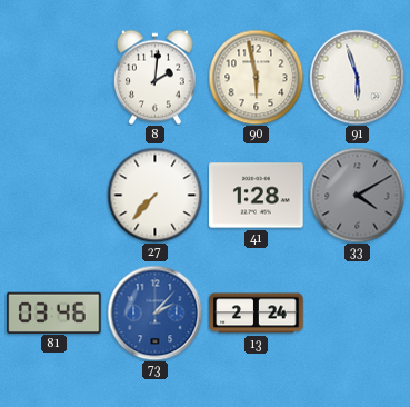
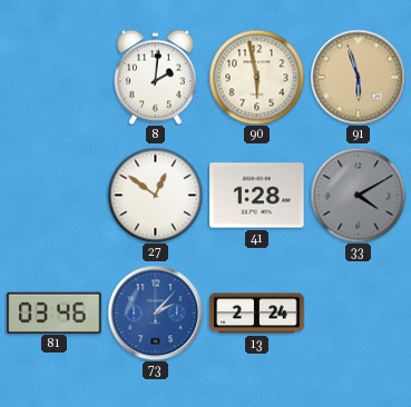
91 dial: white -> champagne
27: 7:37 -> 12:51
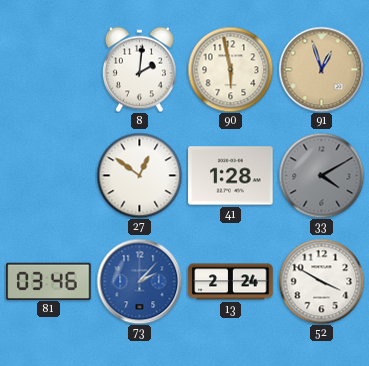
91: 5:57 -> 12:57
52: none -> 3:50
